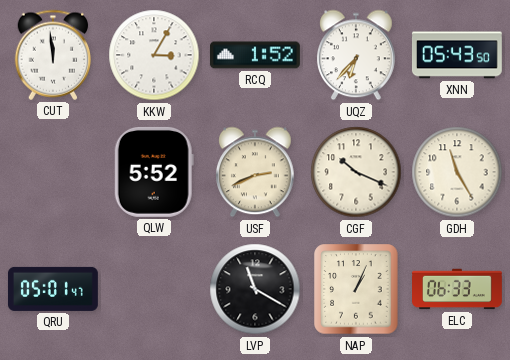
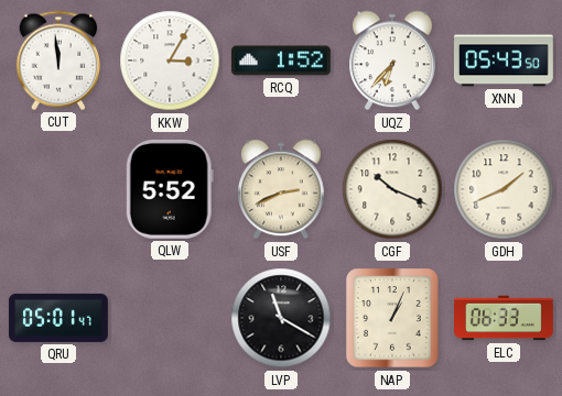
GDH: 11:25 -> 1:41
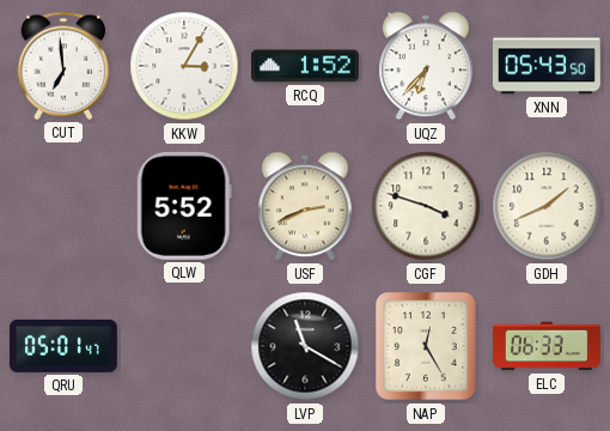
CUT: 11:59 -> 6:59
CGF: 10:19 -> 3:48
NAP: 1:04 -> 12:25
